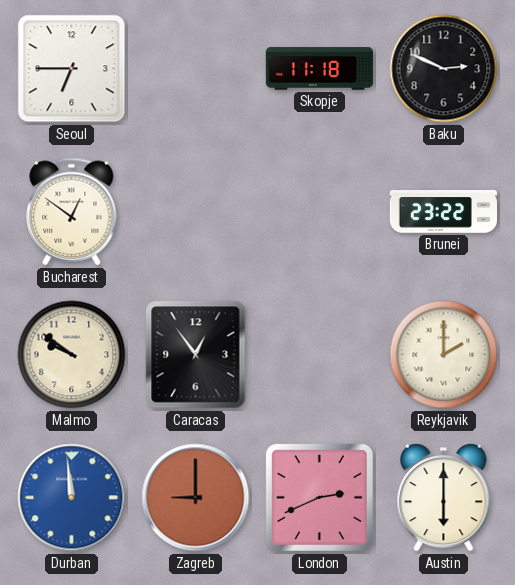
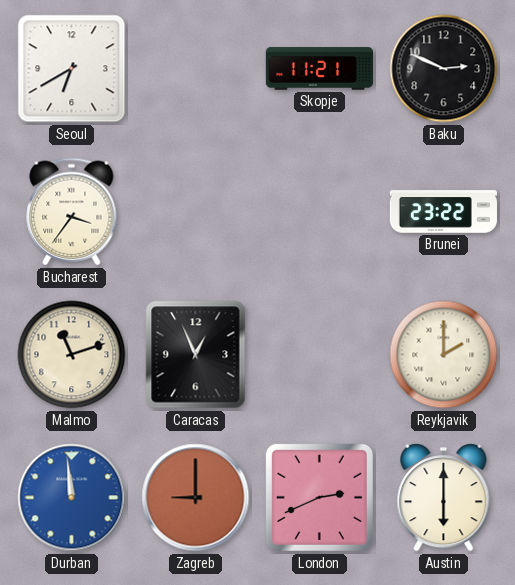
Seoul: 6:45 -> 6:40
Skopje: 11:18 -> 11:21
Bucharest: 12:51 -> 3:36
Malmo: 9:51 -> 11:12
Caracas: 12:54 -> 12:56
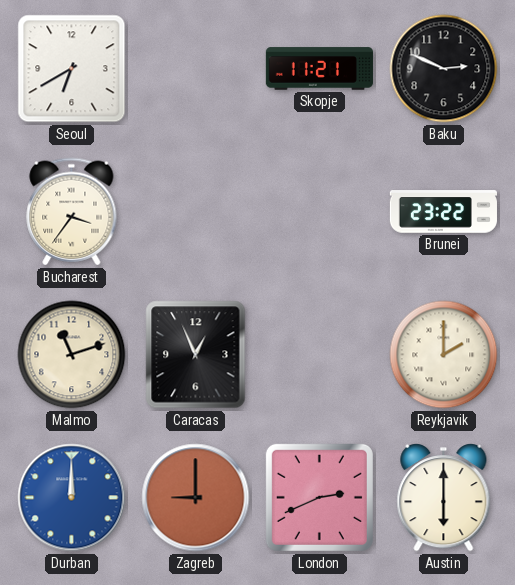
Durban: 11:59 -> 12:00
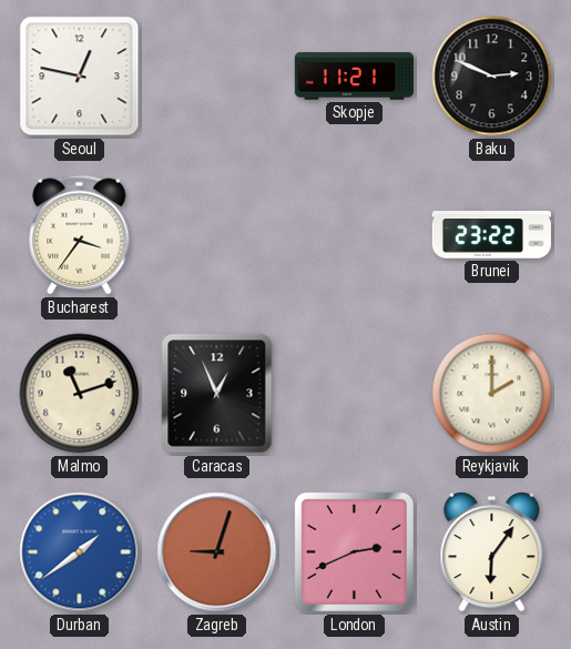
Seoul: 6:40 -> 12:47
Durban: 12:00 -> 1:39
Zagreb: 9:00 -> 9:03
Austin: 6:00 -> 6:06
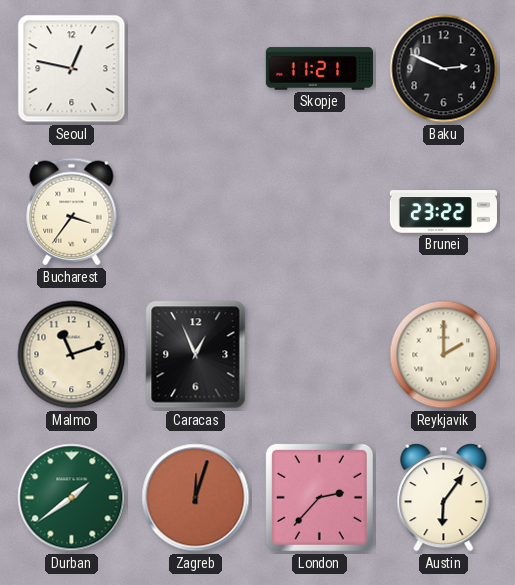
Durban dial: blue -> green
Zagreb: 9:03 -> 12:03
London: 2:41 -> 2:37
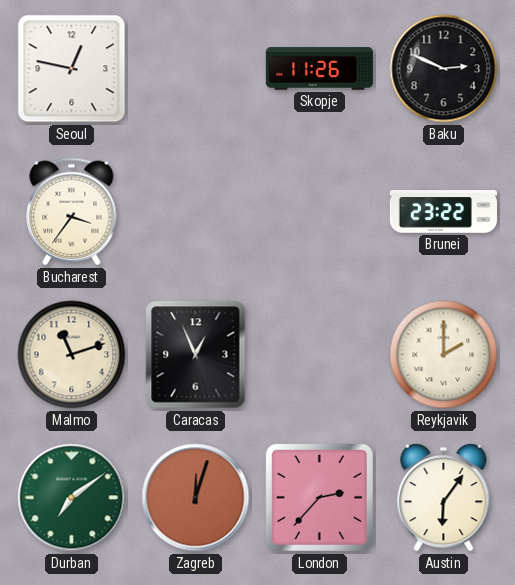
Skopje: 11:21 -> 11:26
Durban: 1:39 -> 7:09
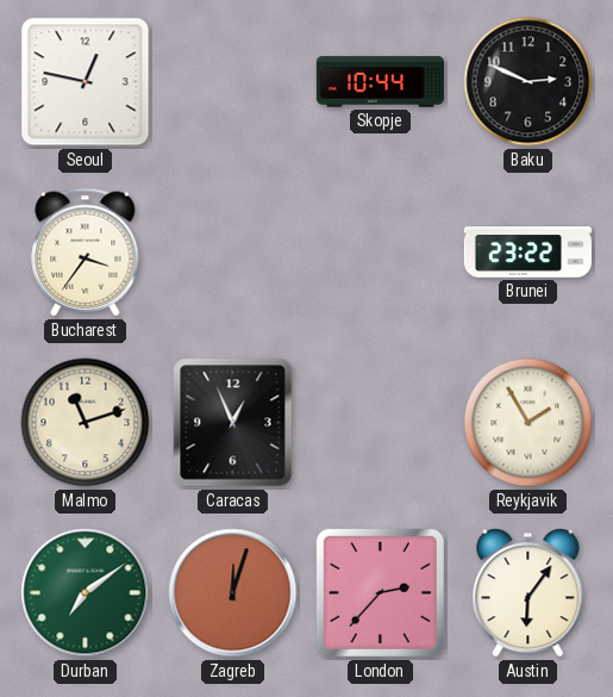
Skopje: 11:26 -> 10:44
Reykjavik: 2:00 -> 1:55
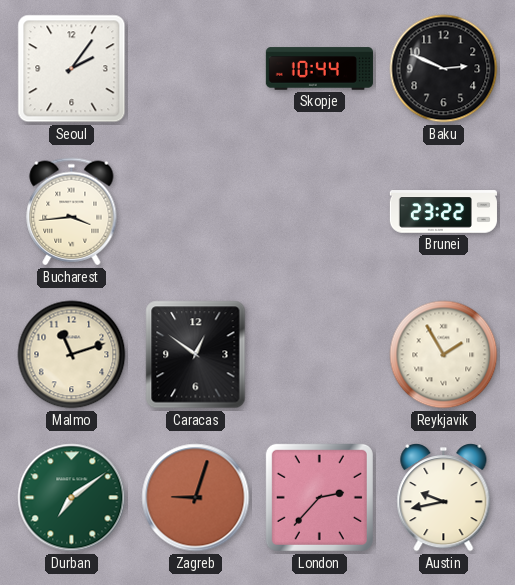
Seoul: 12:47 -> 2:06
Bucharest: 3:36 -> 3:44
Caracas: 12:56 -> 12:51
Zagreb: 12:03 -> 9:03
Austin: 6:06 -> 9:43
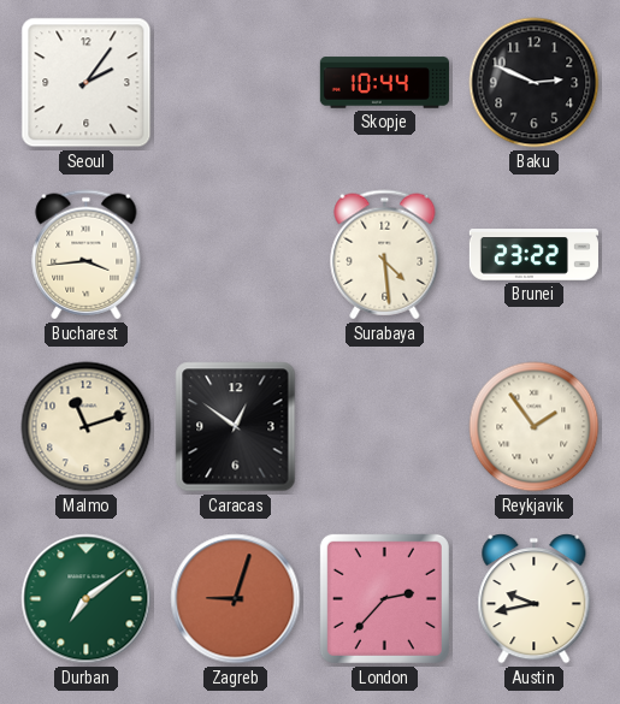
Surabaya: none -> 4:29
Reykjavik: 1:55 -> 1:54
